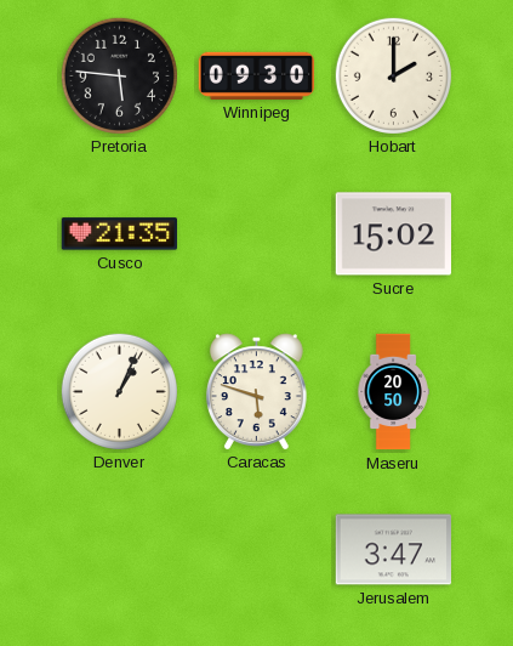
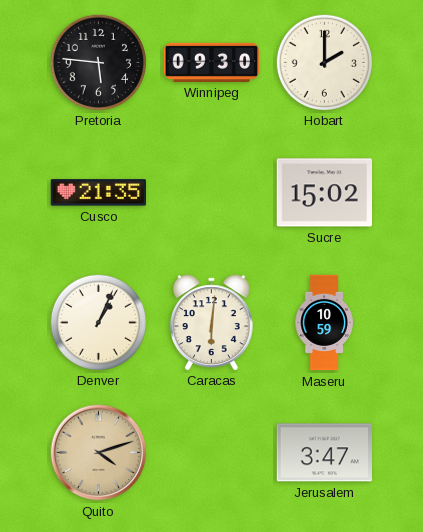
Caracas: 5:48 -> 6:01
Maseru: 20:50 -> 10:59
Quito: none -> 4:12
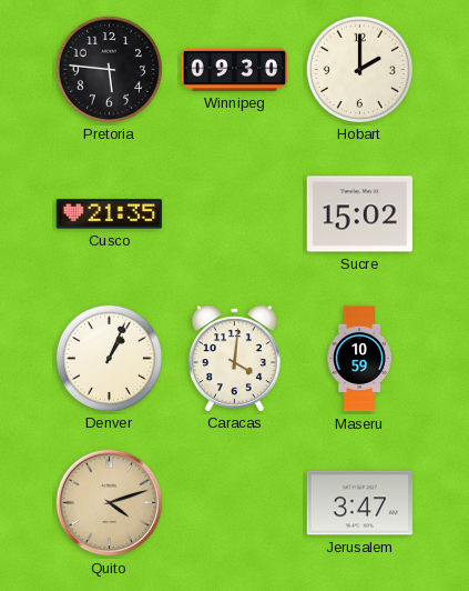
Caracas: 6:01 -> 4:01
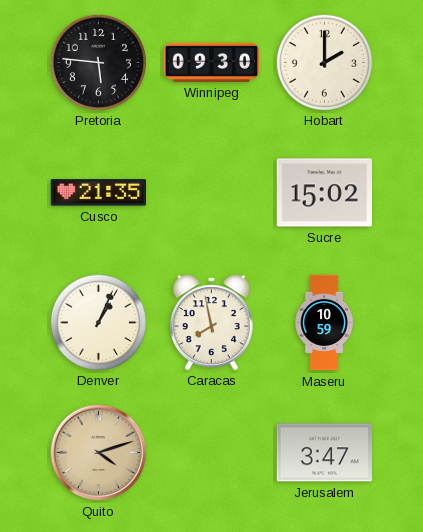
Caracas: 4:01 -> 7:58
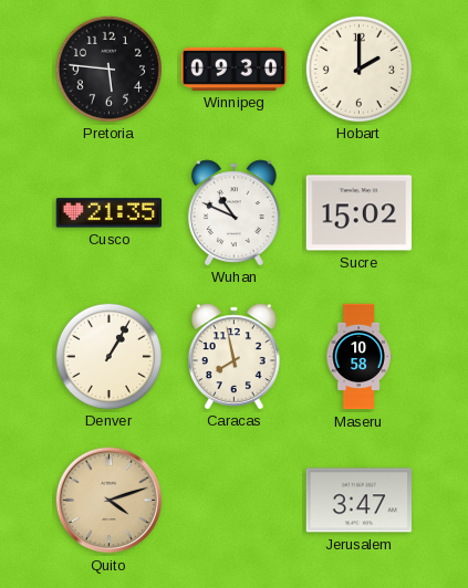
Wuhan: none -> 10:49
Denver: 1:04 -> 1:05
Maseru: 10:59 -> 10:58
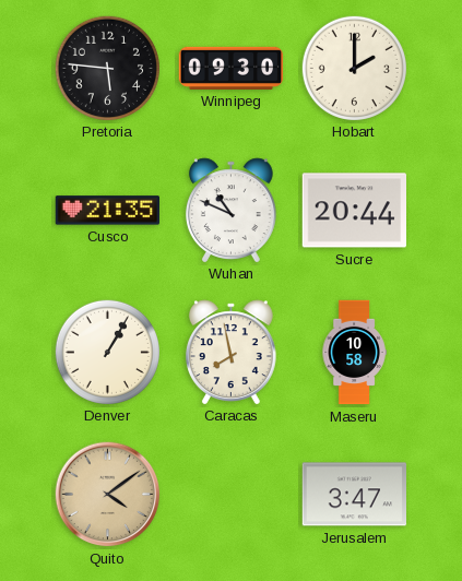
Sucre: 15:02 -> 20:44
Quito: 4:12 -> 4:09
